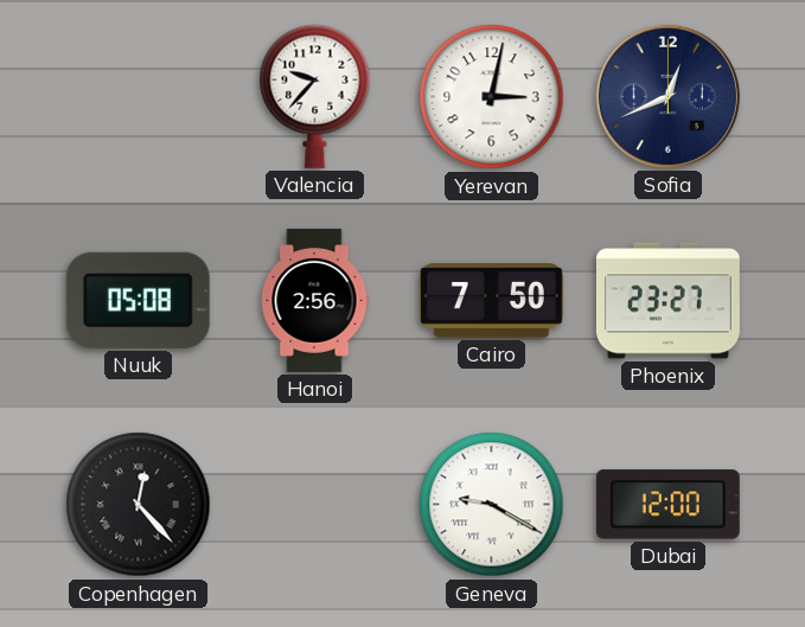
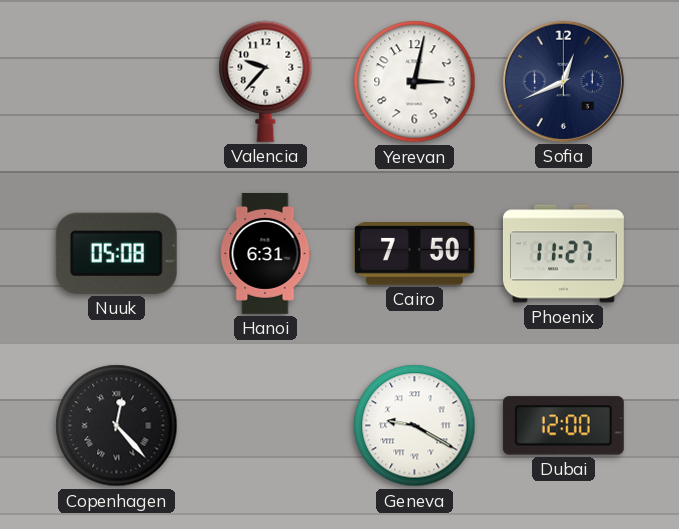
Hanoi: 2:56 -> 6:31
Phoenix: 23:27 -> 11:27
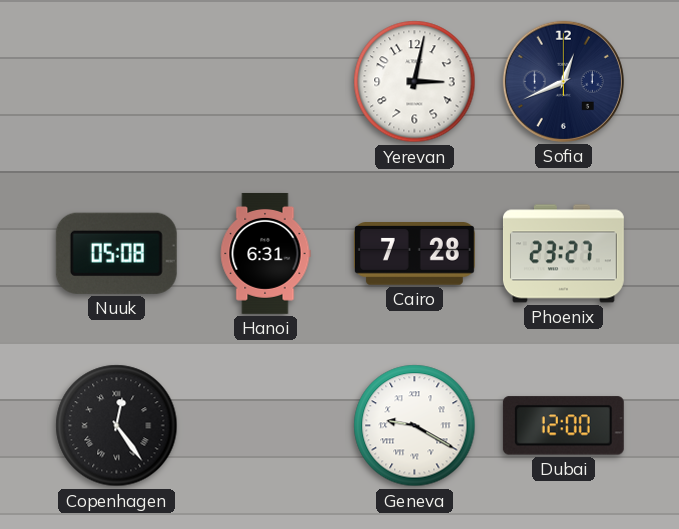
Valencia: 9:37 -> none
Cairo: 7:50 -> 7:28
Phoenix: 11:27 -> 23:27
Copenhagen: 12:23 -> 12:24
